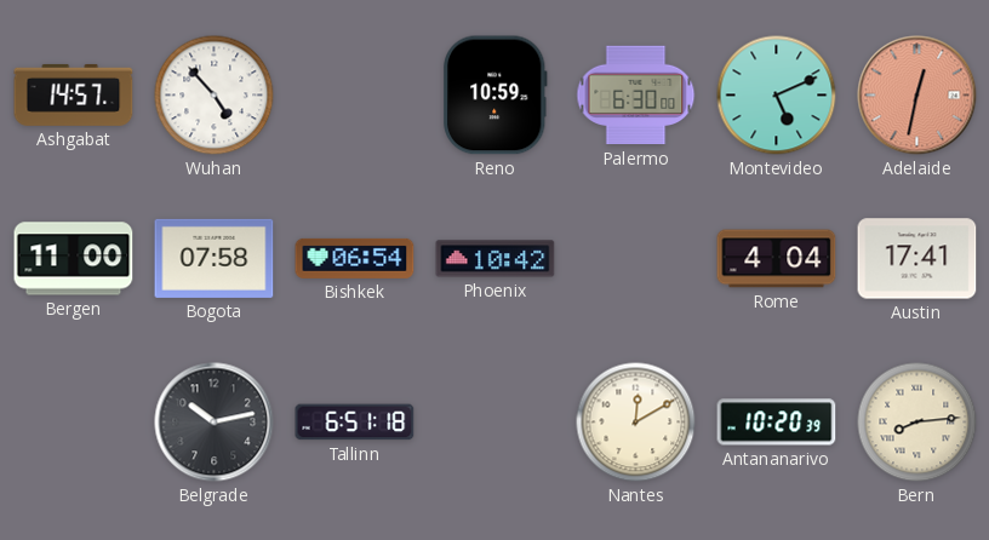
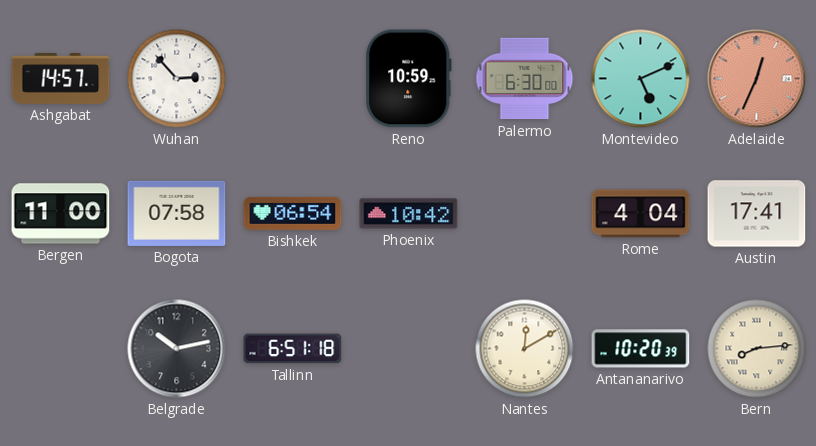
Wuhan: 4:53 -> 2:53
Adelaide: 12:32 -> 12:34
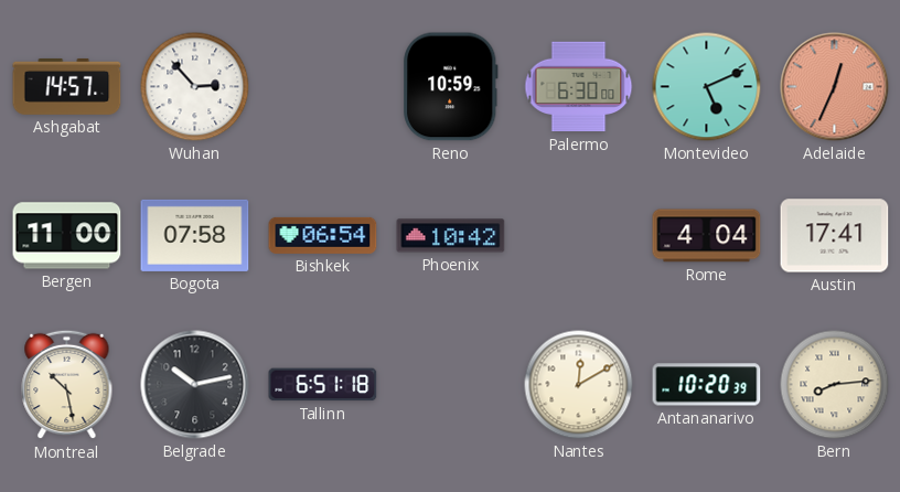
Montreal: none -> 10:28
